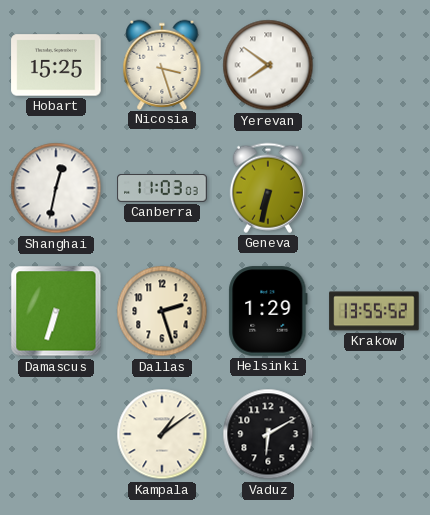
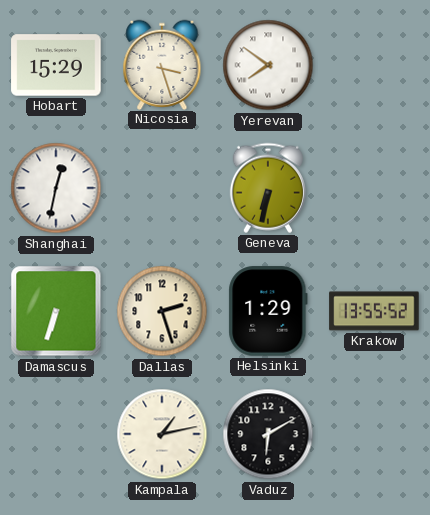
Hobart: 15:25 -> 15:29
Canberra: 11:03 -> none
Kampala: 1:09 -> 1:13
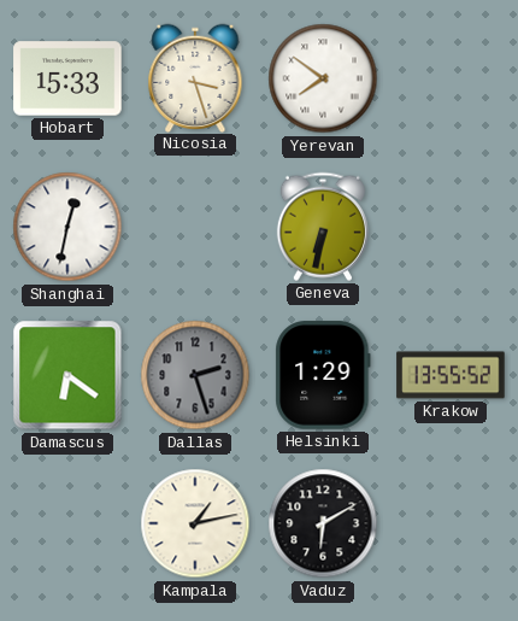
Hobart: 15:29 -> 15:33
Damascus: 6:33 -> 6:21
Dallas dial: cream -> grey
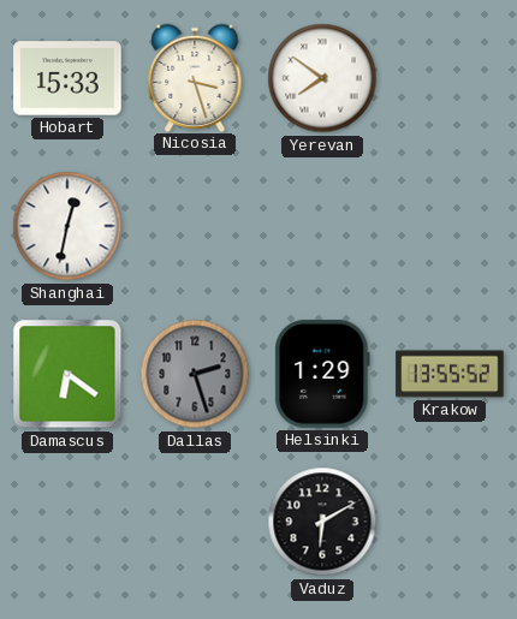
Geneva: 6:32 -> none
Kampala: 1:13 -> none
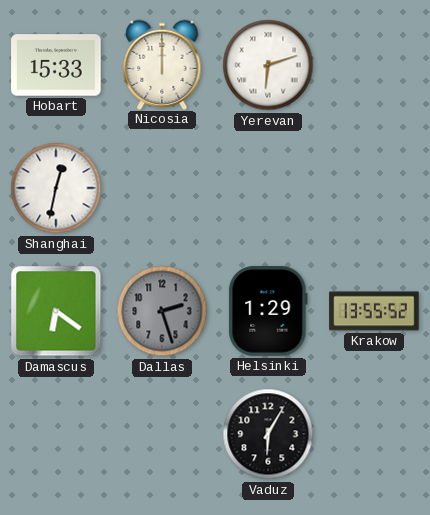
Nicosia: 3:27 -> 12:00
Yerevan: 7:51 -> 6:12
Vaduz: 6:10 -> 6:05
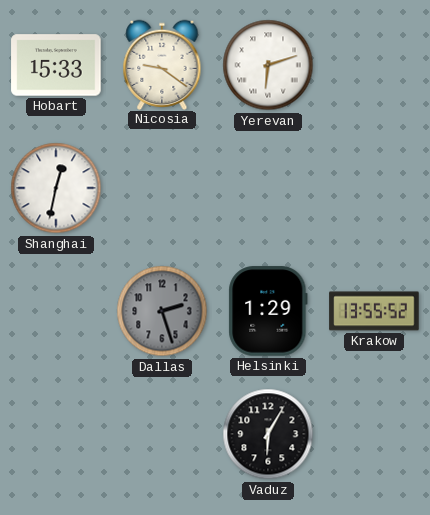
Nicosia: 12:00 -> 9:21
Damascus: 6:21 -> none
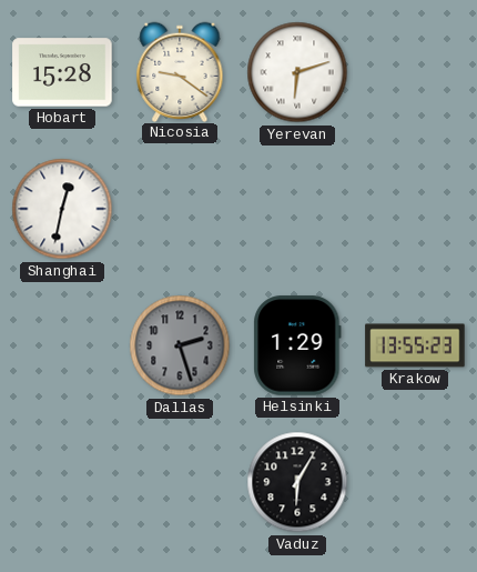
Hobart: 15:33 -> 15:28
Krakow: 13:55:52 -> 13:55:23
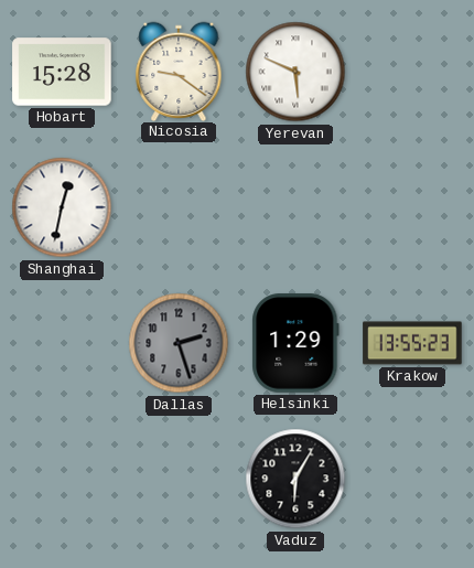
Yerevan: 6:12 -> 5:49
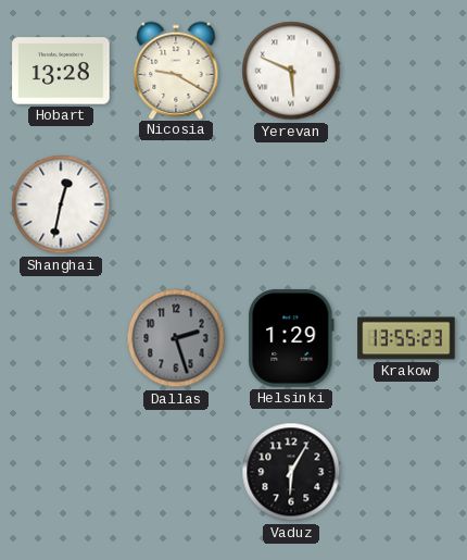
Hobart: 15:28 -> 13:28
Nicosia: 9:21 -> 9:20
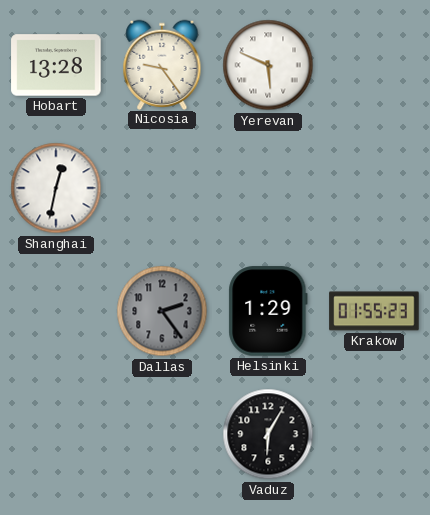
Nicosia: 9:20 -> 9:24
Dallas: 2:27 -> 2:24
Krakow: 13:55 -> 01:55
